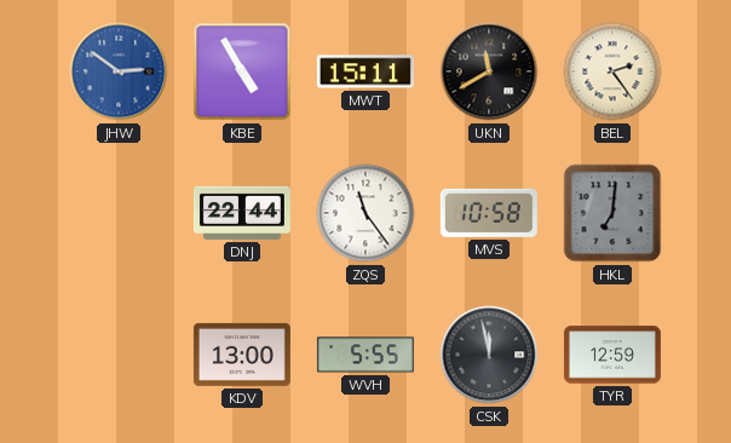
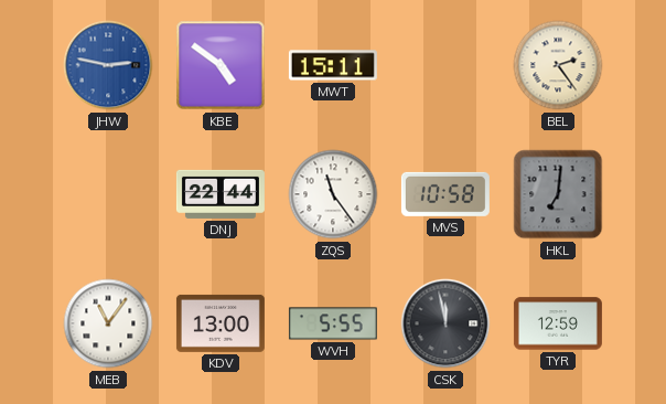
JHW: 2:51 -> 2:47
KBE: 4:55 -> 4:51
UKN: 11:40 -> none
MEB: none -> 11:06
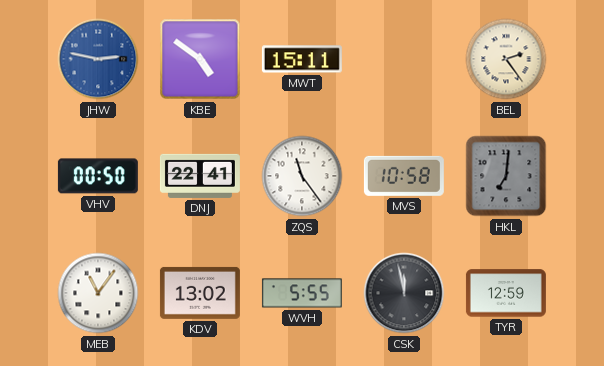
VHV: none -> 00:50
DNJ: 22:44 -> 22:41
KDV: 13:00 -> 13:02
